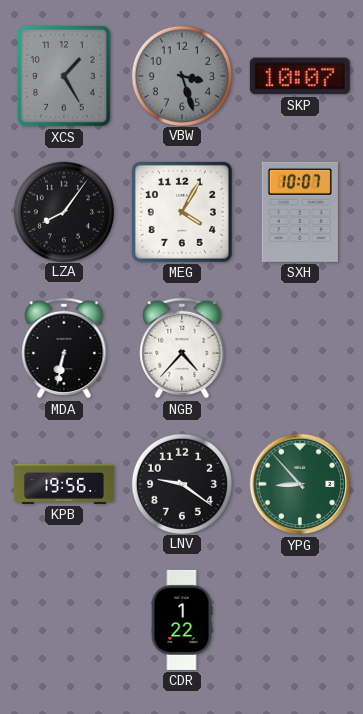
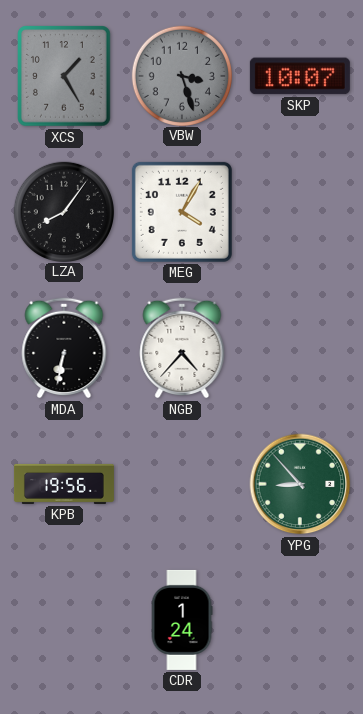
SXH: 10:07 -> none
LNV: 9:21 -> none
CDR: 1:22 -> 1:24
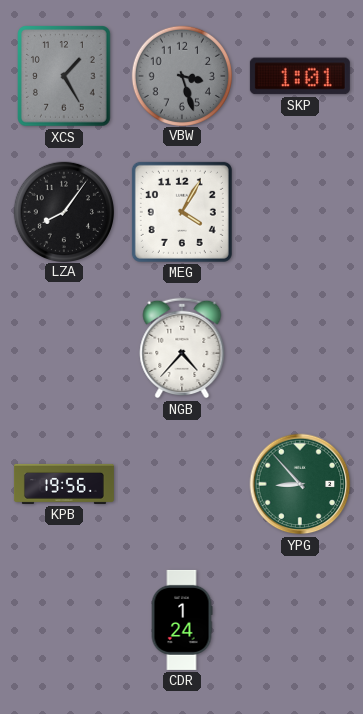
SKP: 10:07 -> 1:01
MDA: 6:32 -> none
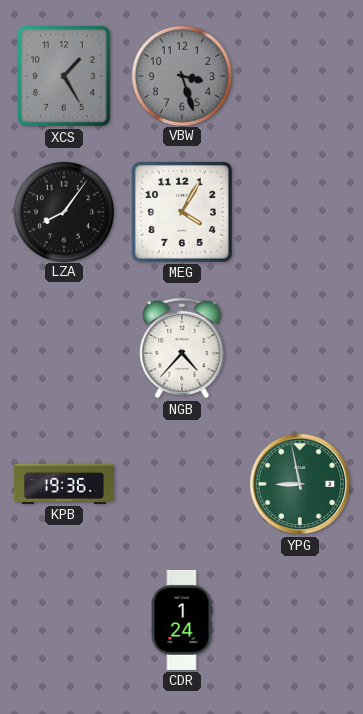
SKP: 1:01 -> none
KPB: 19:56 -> 19:36
YPG: 8:53 -> 8:58
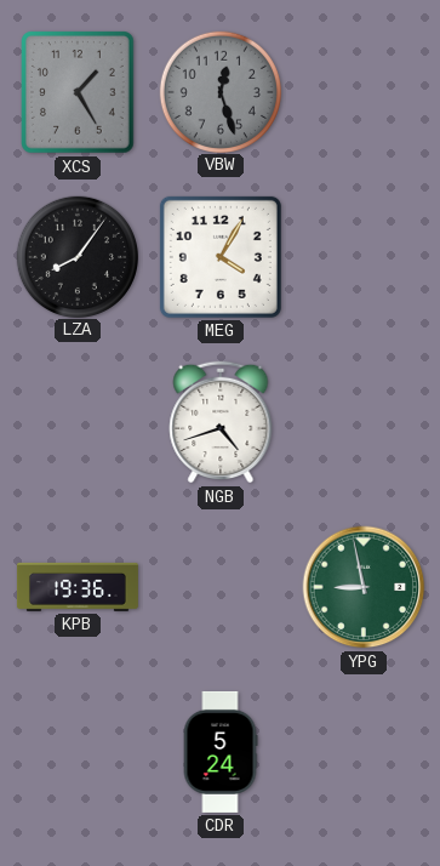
VBW: 3:27 -> 12:27
NGB: 4:37 -> 4:42
CDR: 1:24 -> 5:24
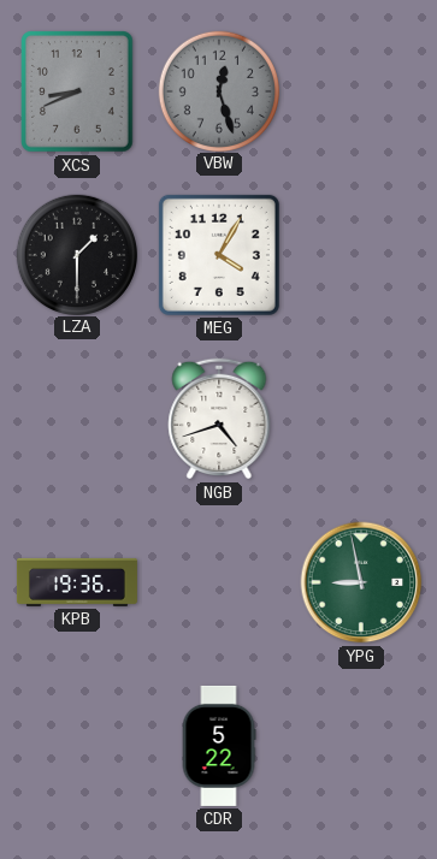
XCS: 1:25 -> 8:41
LZA: 8:06 -> 1:30
CDR: 5:24 -> 5:22
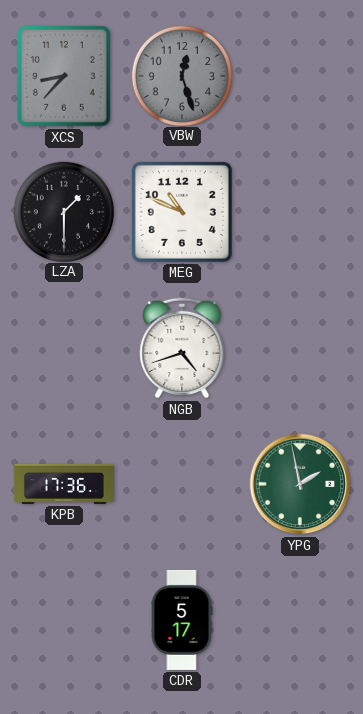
XCS: 8:41 -> 8:37
MEG: 4:05 -> 10:49
KPB: 19:36 -> 17:36
YPG: 8:58 -> 1:58
CDR: 5:22 -> 5:17
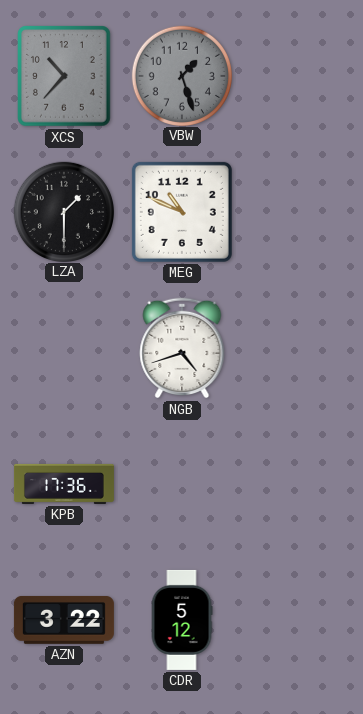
XCS: 8:37 -> 10:37
VBW: 12:27 -> 1:27
YPG: 1:58 -> none
AZN: none -> 3:22
CDR: 5:17 -> 5:12
